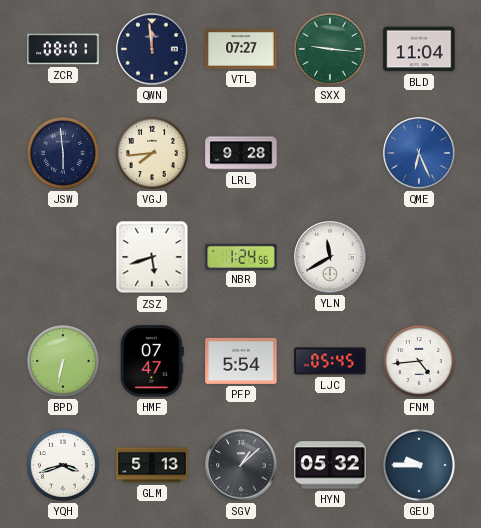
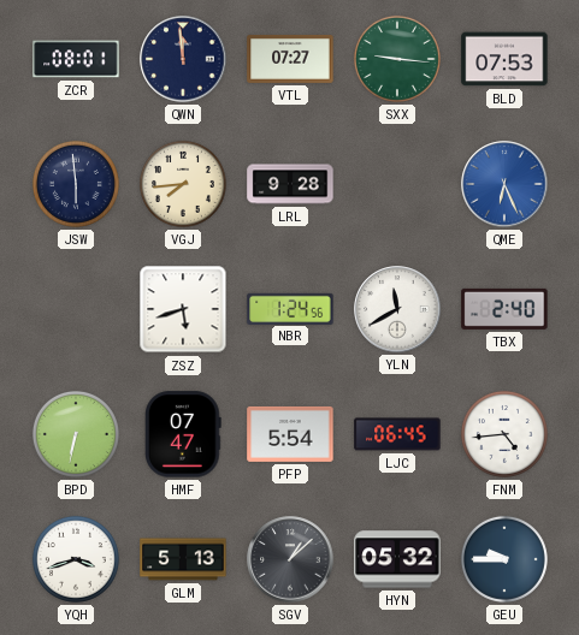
BLD: 11:04 -> 07:53
TBX: none -> 2:40
LJC: 05:45 -> 06:45
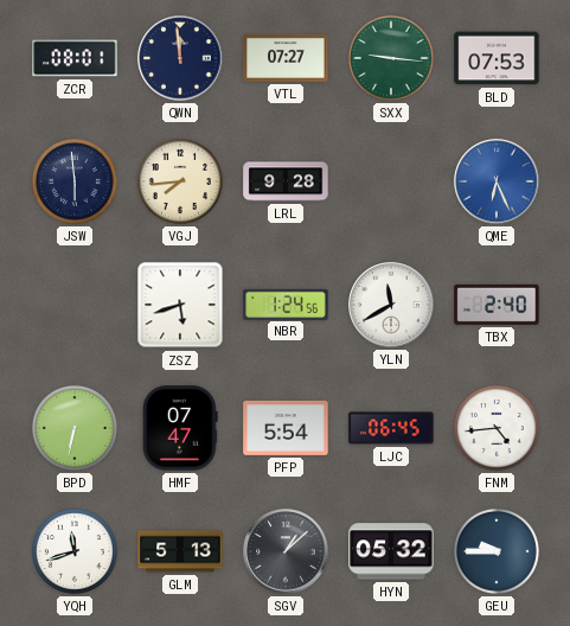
YQH: 3:42 -> 11:42
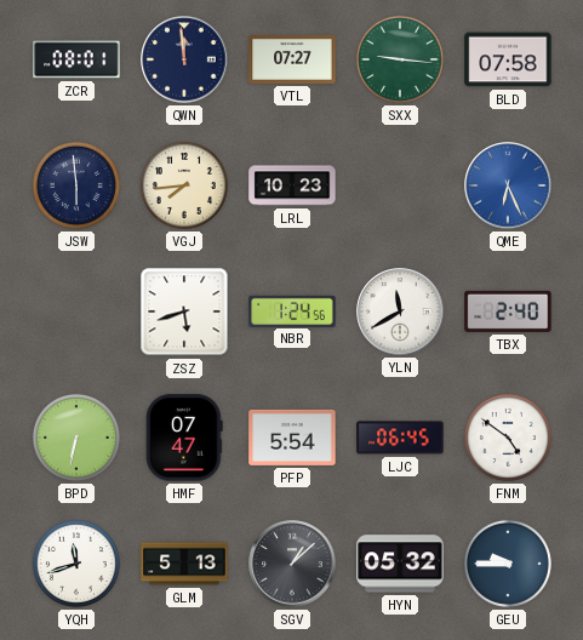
BLD: 07:53 -> 07:58
LRL: 9:28 -> 10:23
FNM: 4:44 -> 4:51
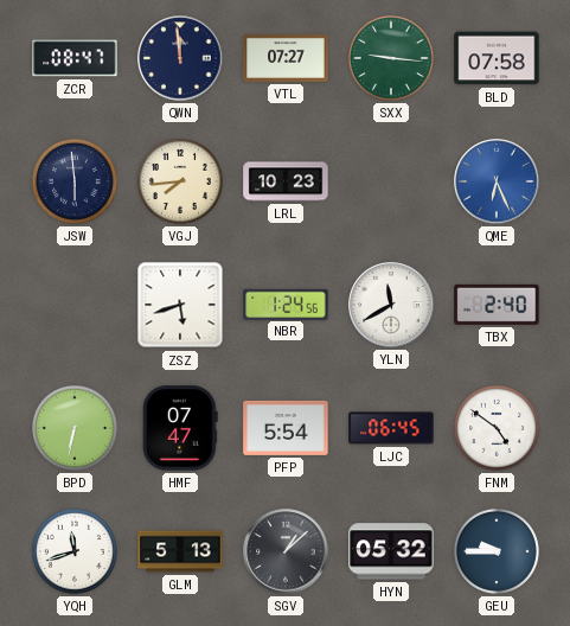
ZCR: 08:01 -> 08:47
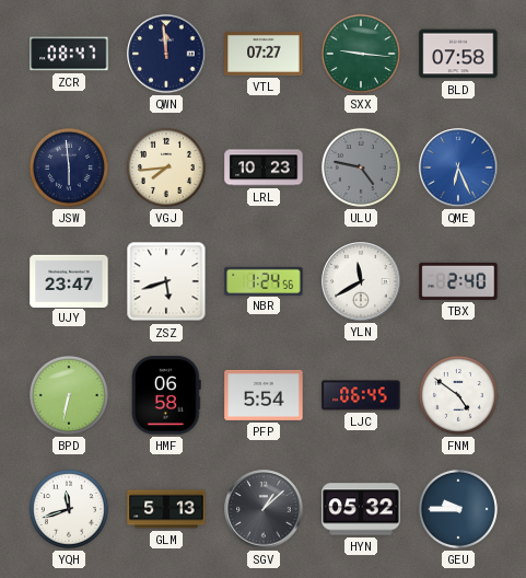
ULU: none -> 4:47
UJY: none -> 23:47
HMF: 07:47 -> 06:58
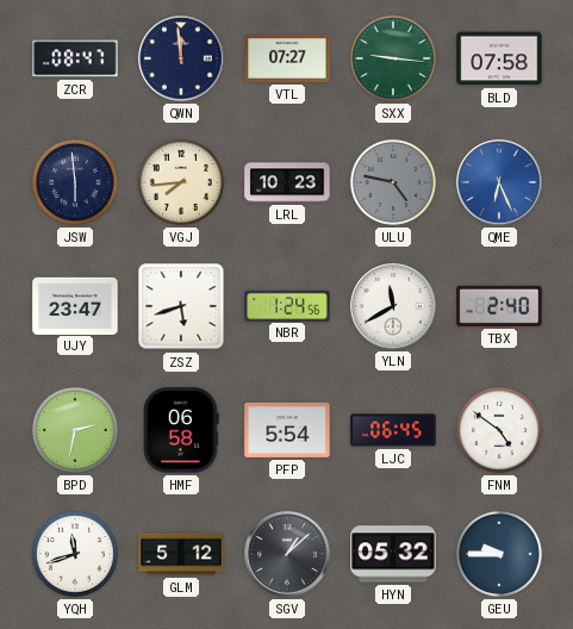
BPD: 6:32 -> 2:32
GLM: 5:13 -> 5:12
